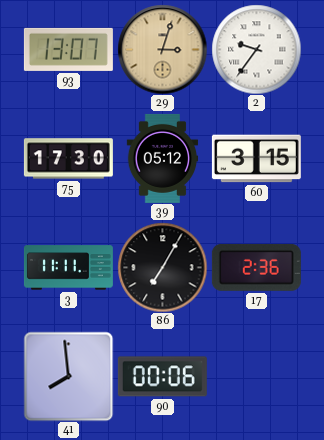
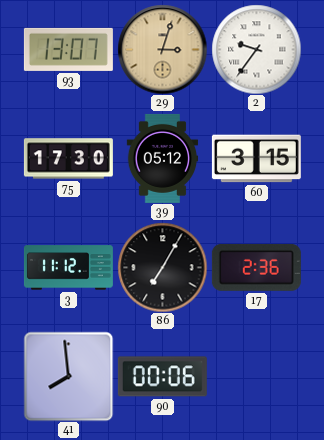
3: 11:11 -> 11:12
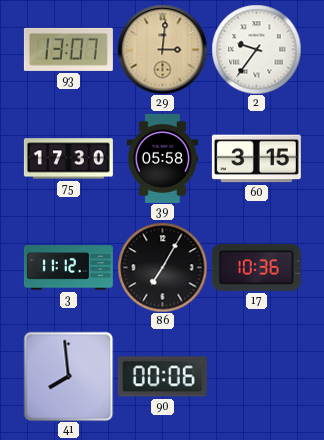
29: 3:03 -> 3:01
39: 05:12 -> 05:58
17: 2:36 -> 10:36
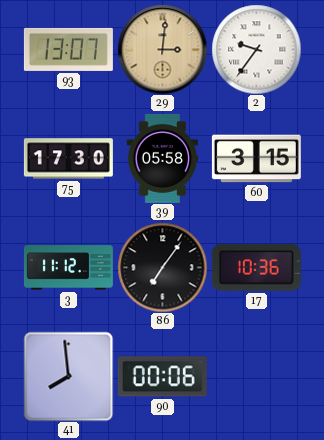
86: 7:05 -> 7:06
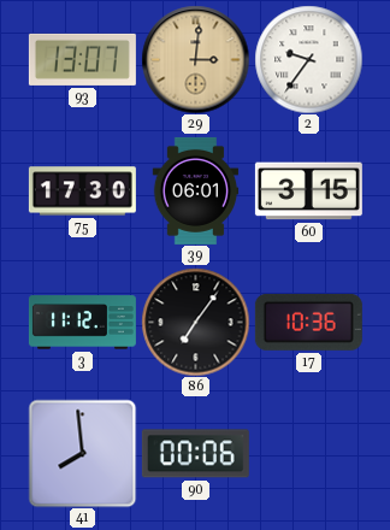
39: 05:58 -> 06:01
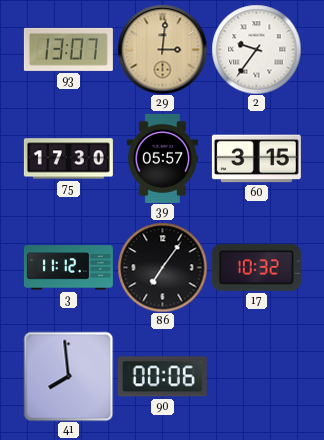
39: 06:01 -> 05:57
17: 10:36 -> 10:32
